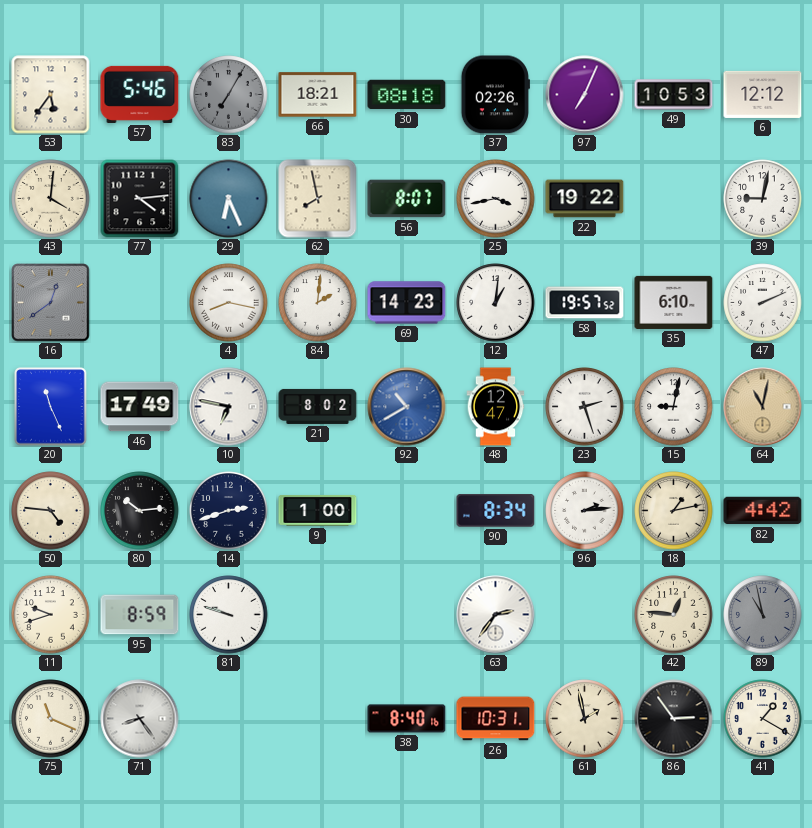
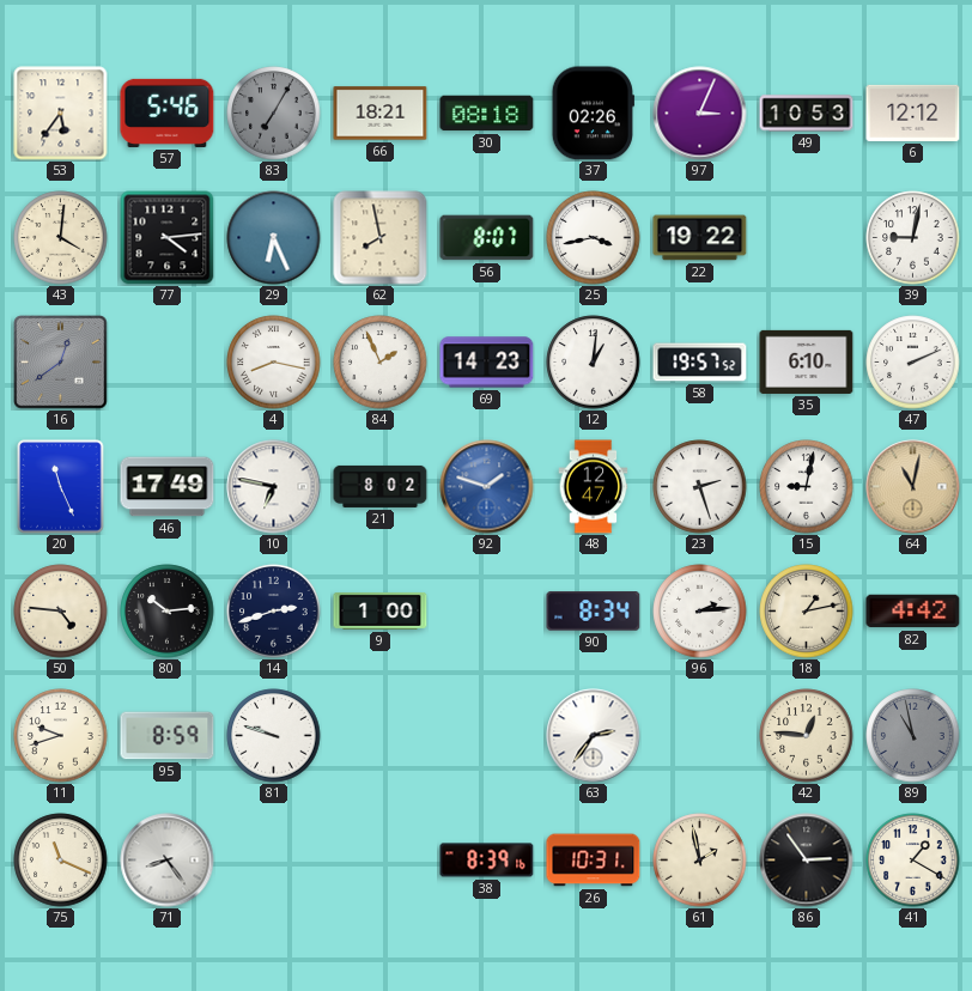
97: 7:04 -> 3:04
84: 2:01 -> 1:56
92: 10:40 -> 1:48
38: 8:40 -> 8:39
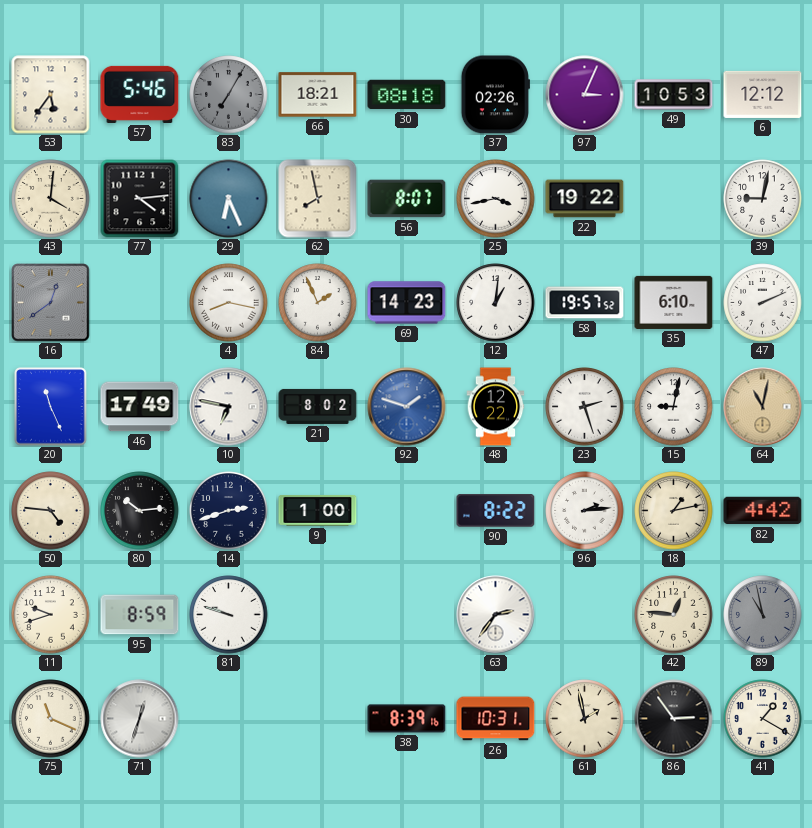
48: 12:47 -> 12:22
90: 8:34 -> 8:22
71: 8:24 -> 12:33
